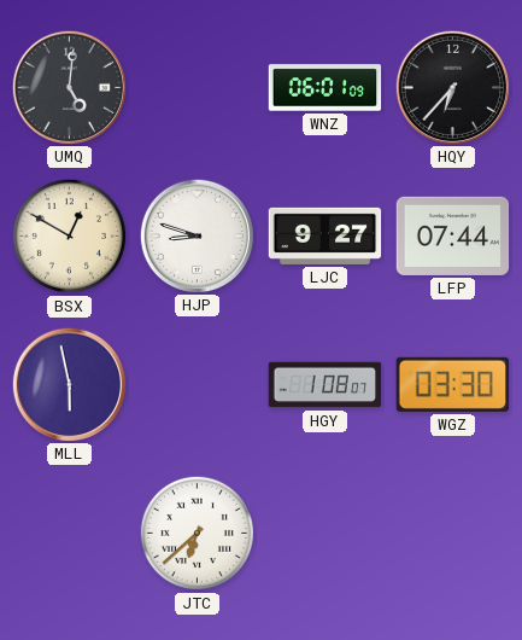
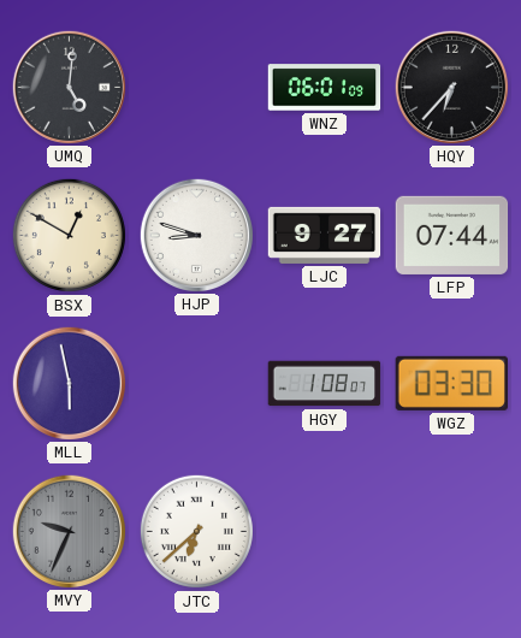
MVY: none -> 9:34
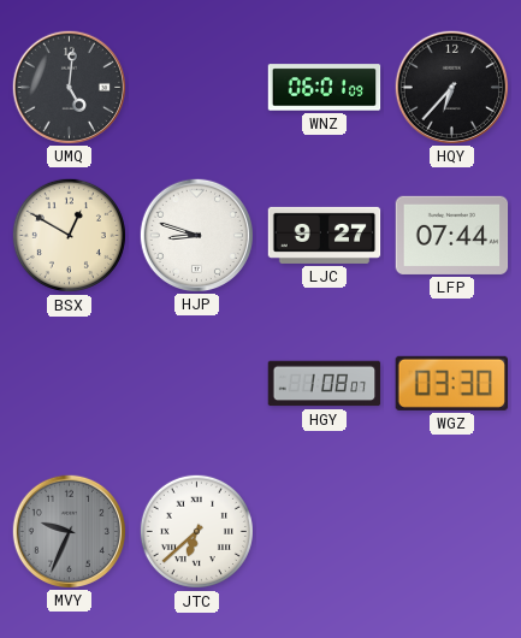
MLL: 5:58 -> none
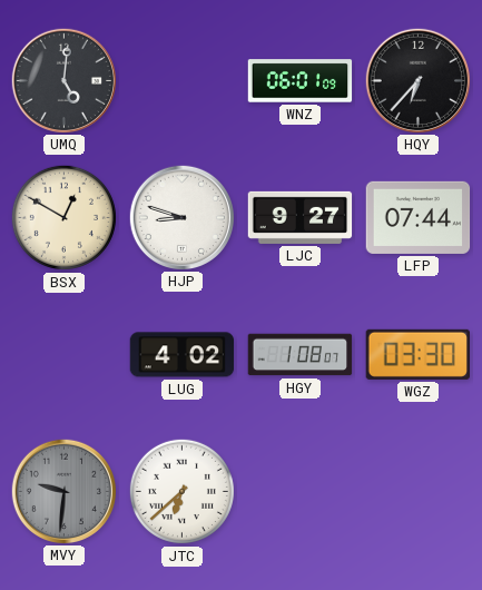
LUG: none -> 4:02
MVY: 9:34 -> 9:31
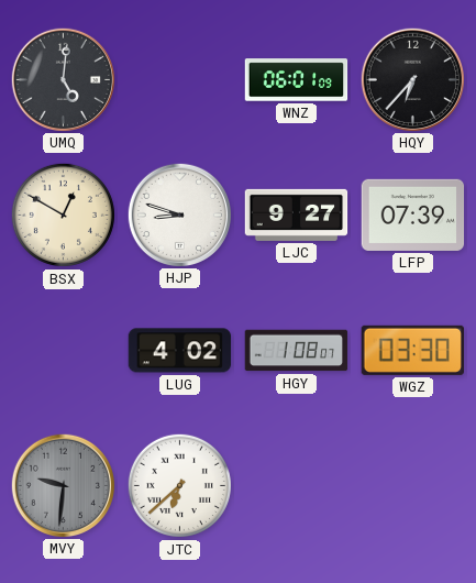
LFP: 07:44 -> 07:39
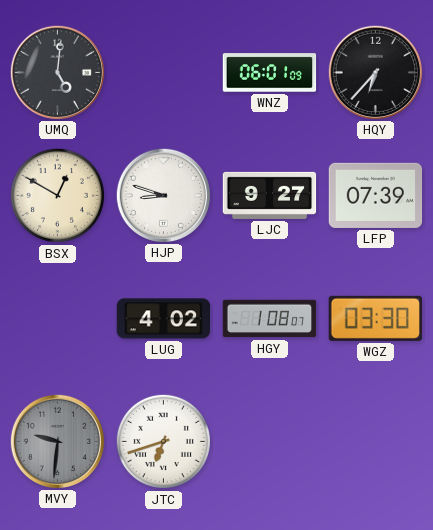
JTC: 6:38 -> 6:42
